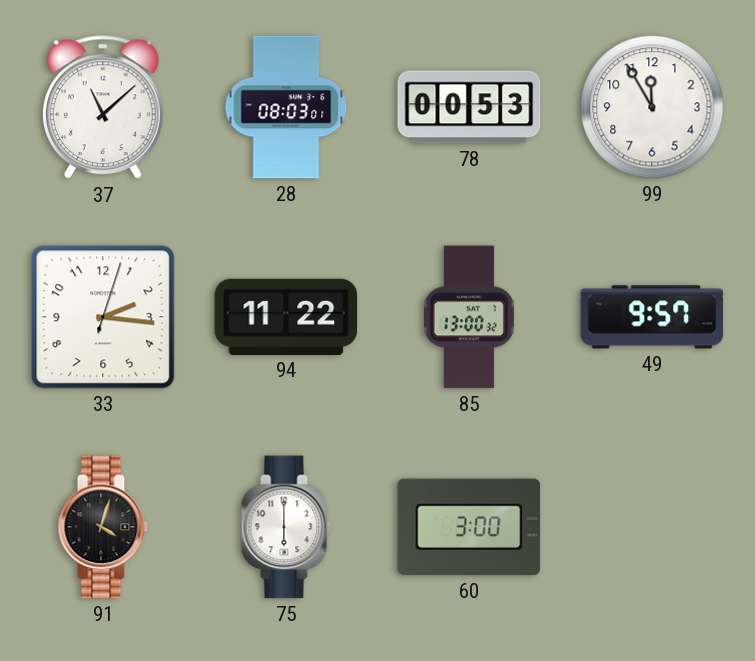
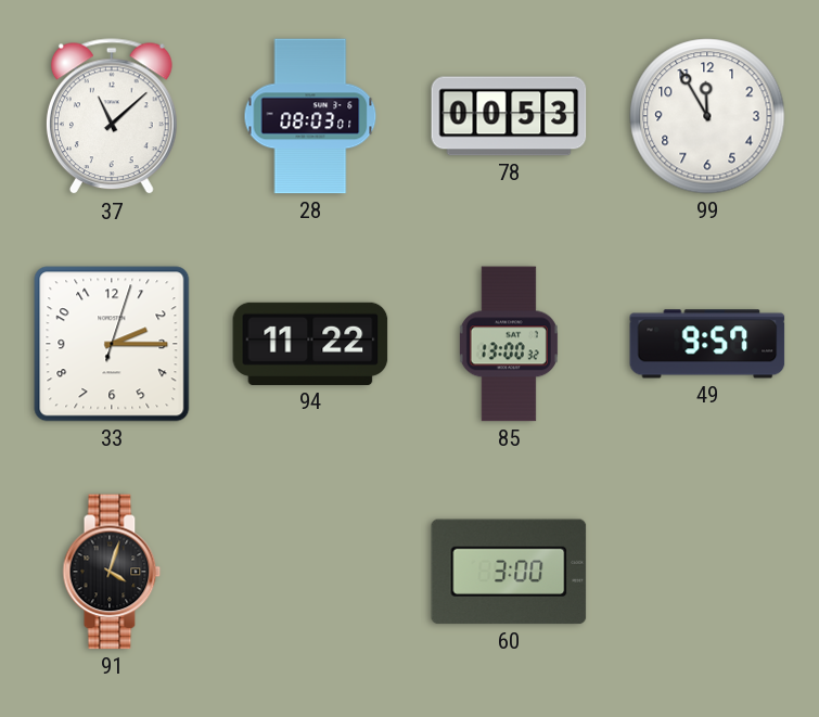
33: 2:16 -> 2:15
75: 6:00 -> none
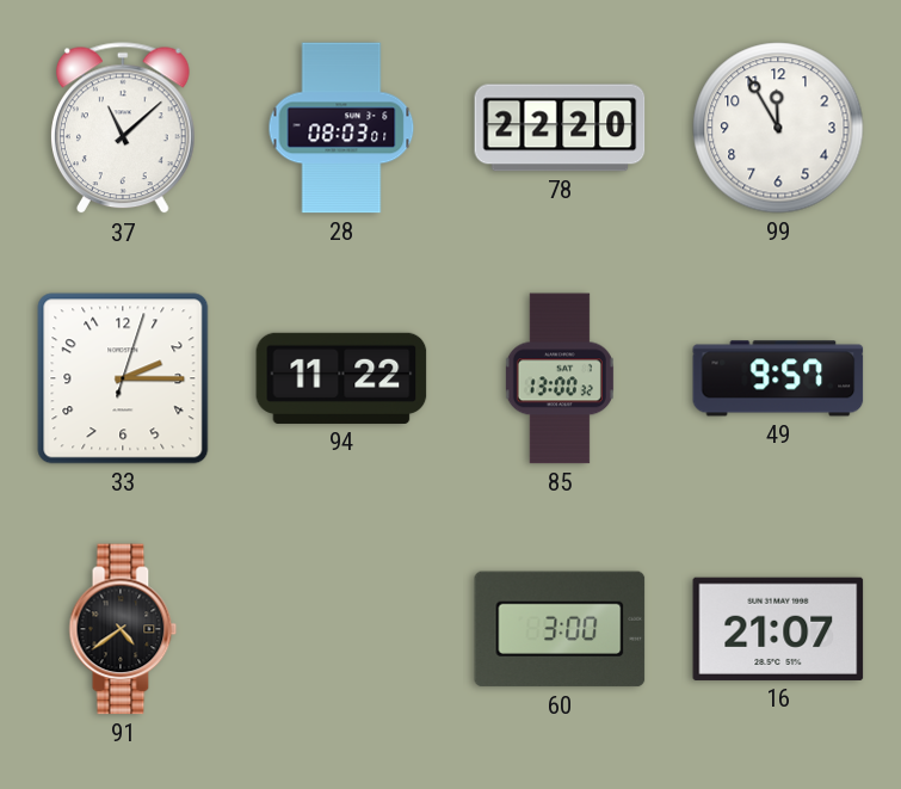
78: 00:53 -> 22:20
91: 4:03 -> 4:39
16: none -> 21:07
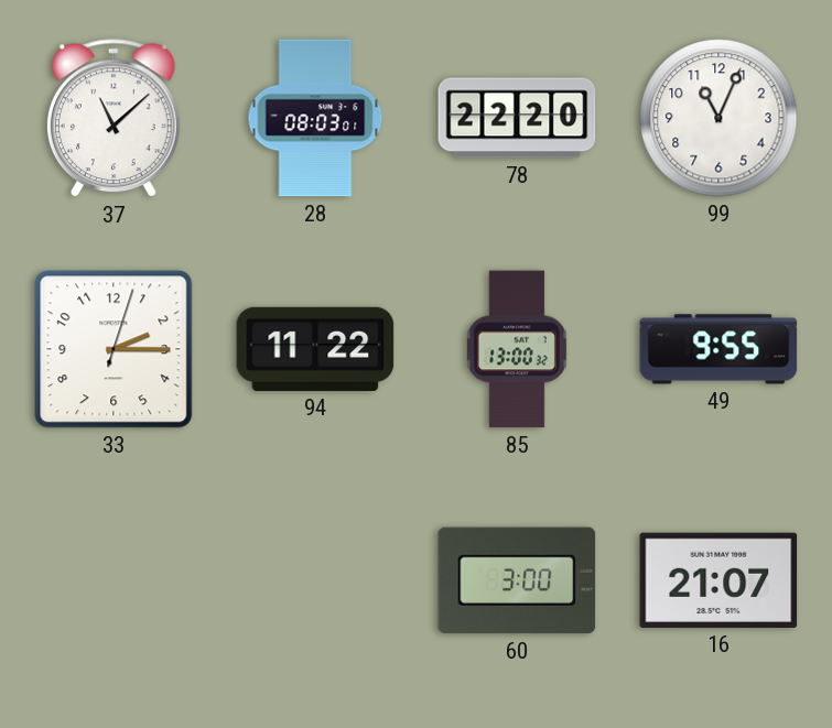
99: 11:55 -> 11:04
49: 9:57 -> 9:55
91: 4:39 -> none
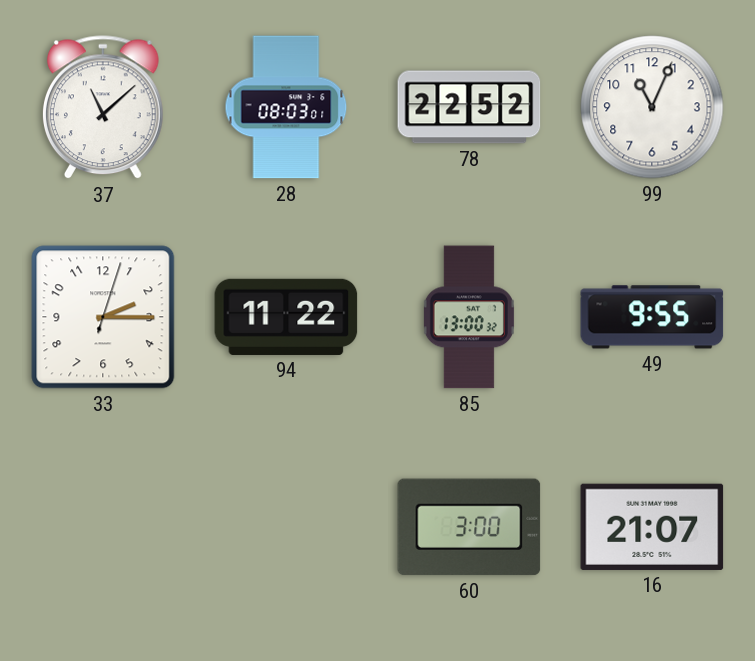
78: 22:20 -> 22:52
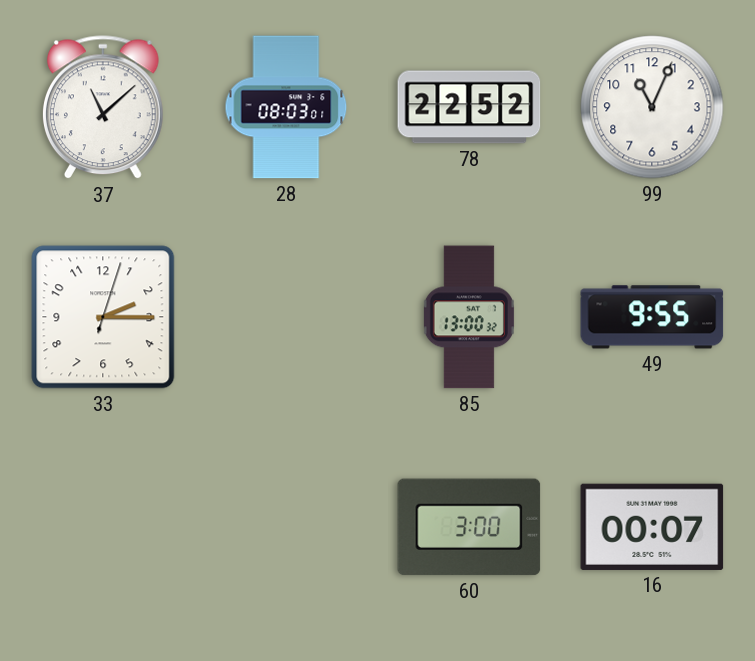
94: 11:22 -> none
16: 21:07 -> 00:07
